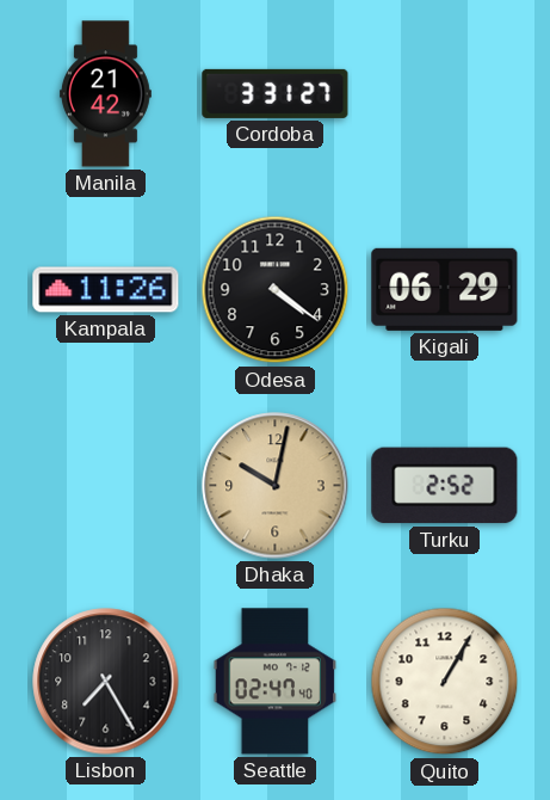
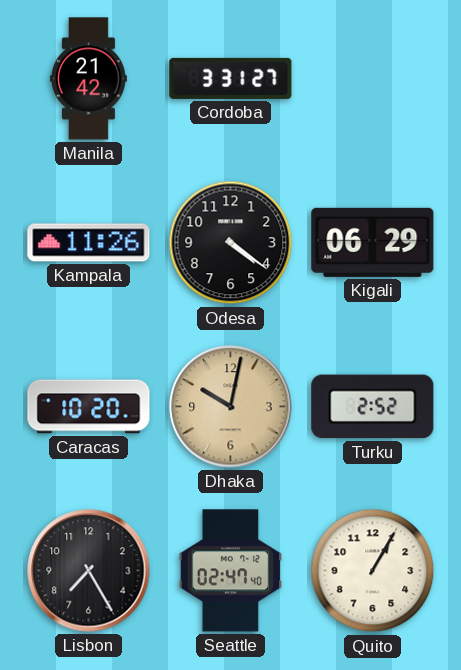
Caracas: none -> 10:20
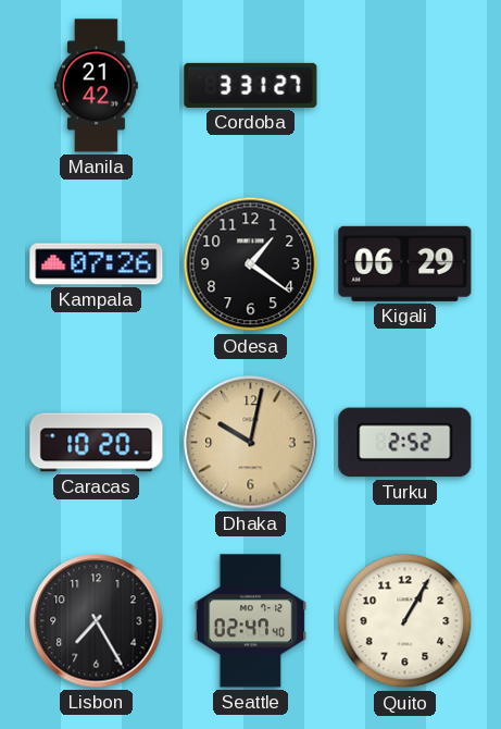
Kampala: 11:26 -> 07:26
Odesa: 4:21 -> 1:21
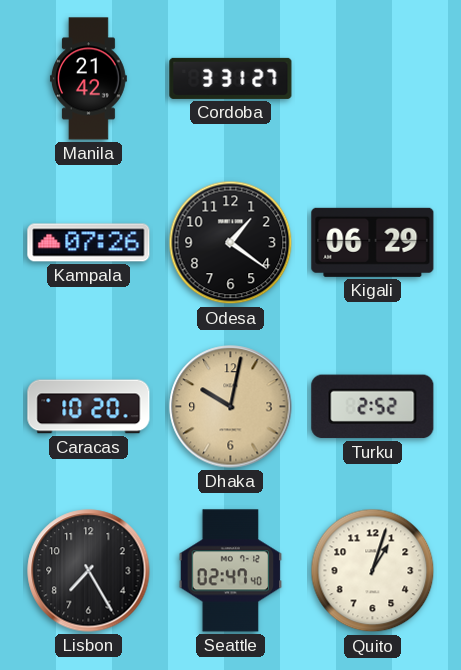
Quito: 1:05 -> 1:03
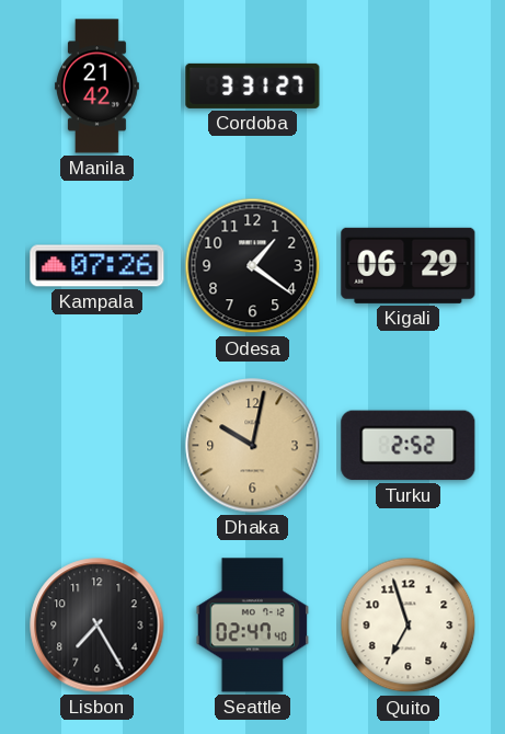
Caracas: 10:20 -> none
Quito: 1:03 -> 6:57
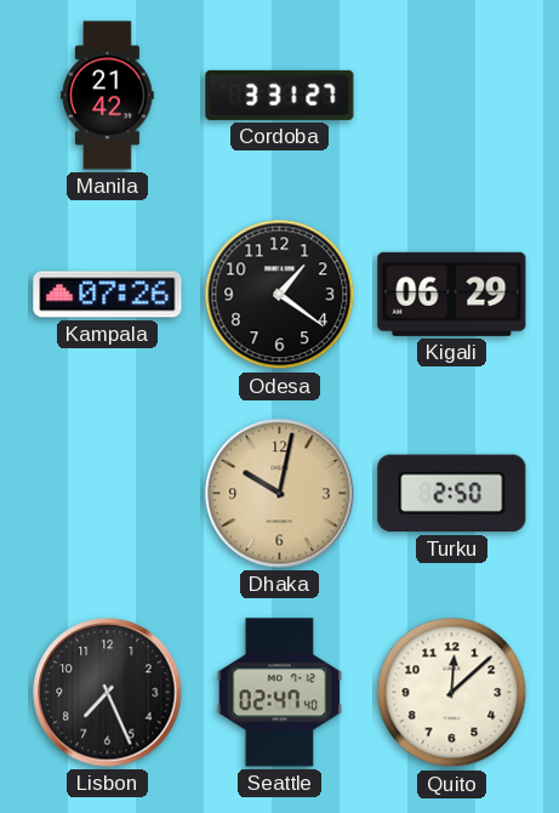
Turku: 2:52 -> 2:50
Lisbon: 7:25 -> 7:26
Quito: 6:57 -> 12:08
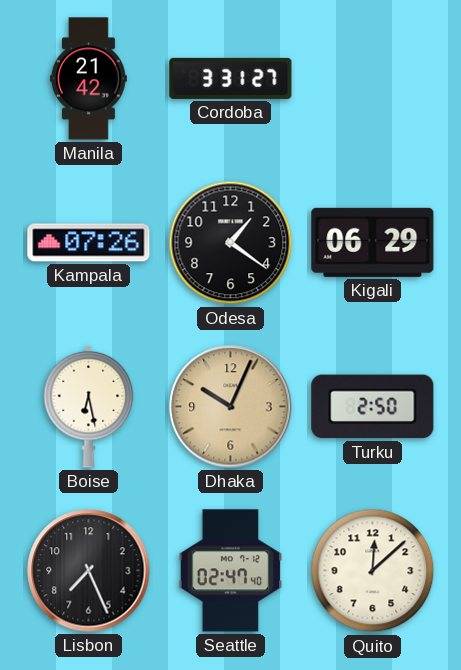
Boise: none -> 6:28
Dhaka: 10:02 -> 10:04
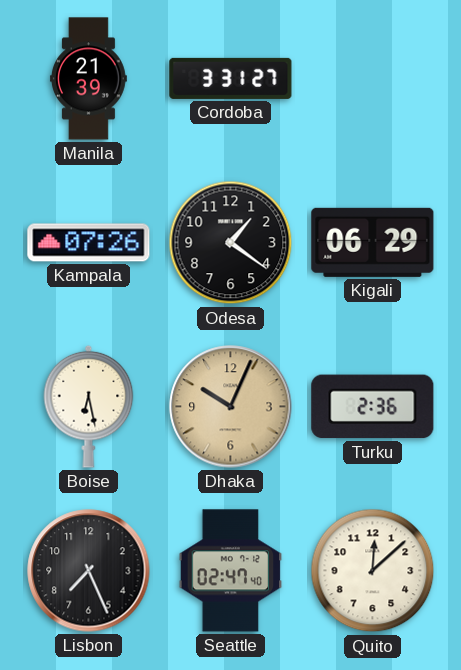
Manila: 21:42 -> 21:39
Turku: 2:50 -> 2:36
